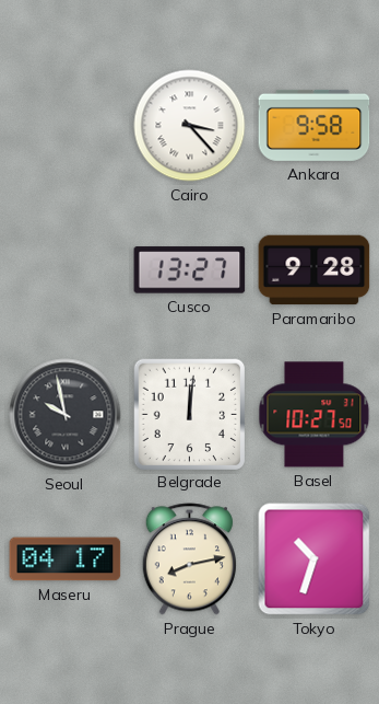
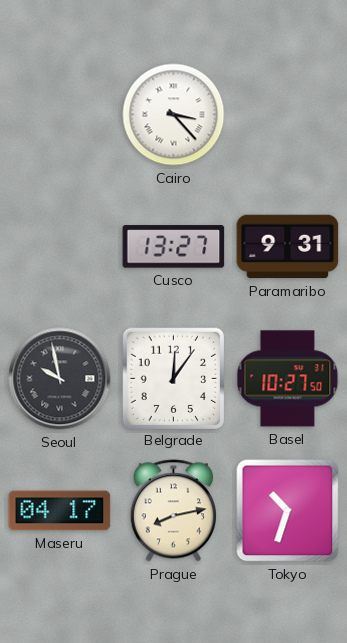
Ankara: 9:58 -> none
Paramaribo: 9:28 -> 9:31
Belgrade: 12:01 -> 12:06
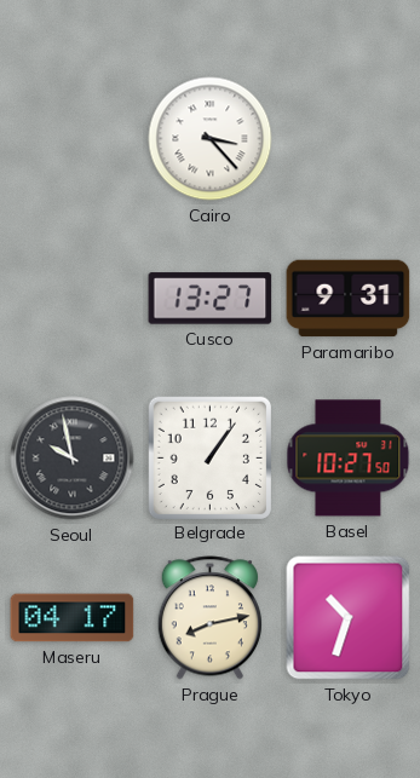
Belgrade: 12:06 -> 1:06
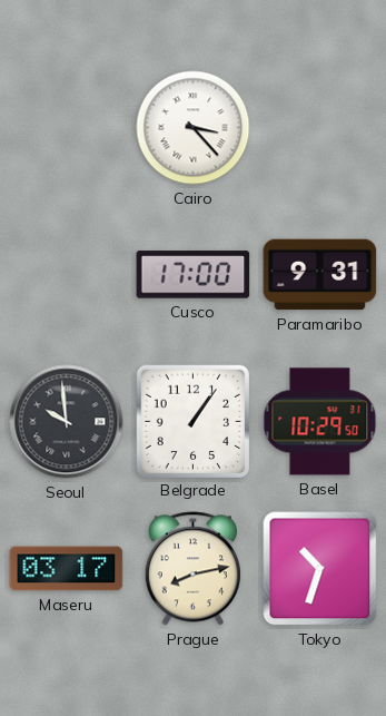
Cusco: 13:27 -> 17:00
Seoul: 9:58 -> 9:59
Basel: 10:27 -> 10:29
Maseru: 04:17 -> 03:17
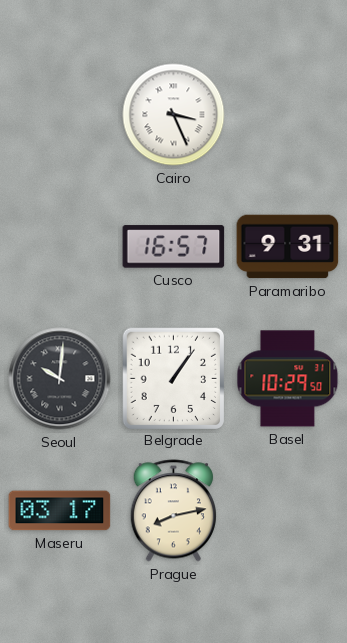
Cairo: 3:23 -> 3:26
Cusco: 17:00 -> 16:57
Seoul: 9:59 -> 10:01
Tokyo: 10:33 -> none
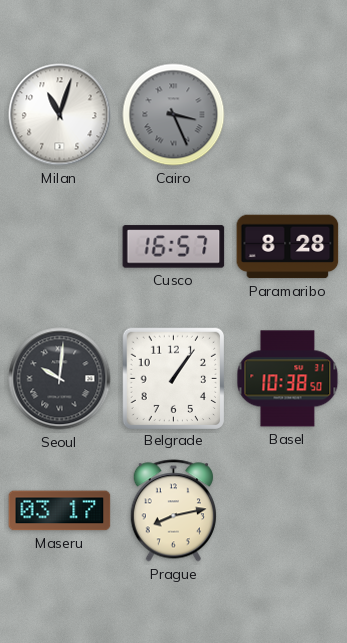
Milan: none -> 11:03
Cairo dial: white -> grey
Paramaribo: 9:31 -> 8:28
Basel: 10:29 -> 10:38
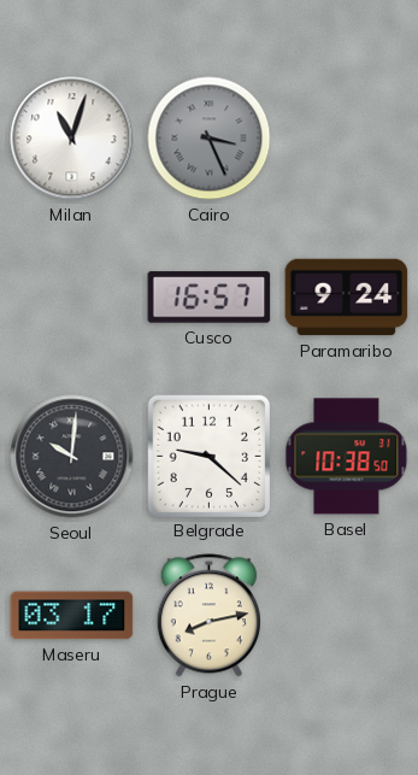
Paramaribo: 8:28 -> 9:24
Belgrade: 1:06 -> 9:22
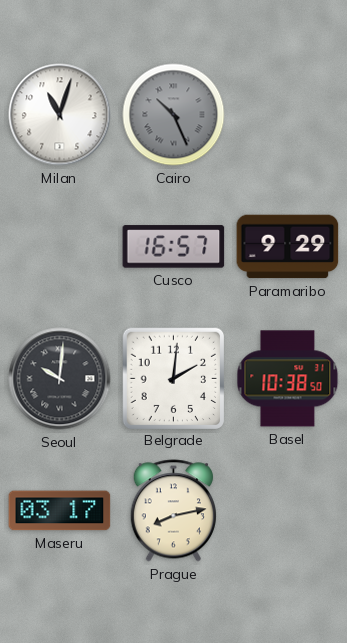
Cairo: 3:26 -> 10:26
Paramaribo: 9:24 -> 9:29
Belgrade: 9:22 -> 2:01
